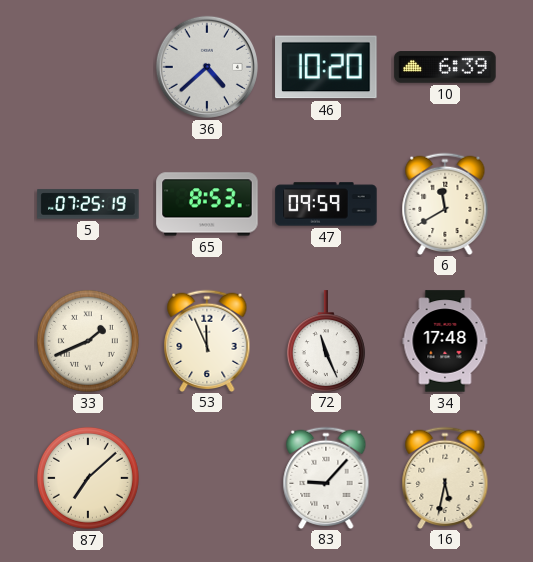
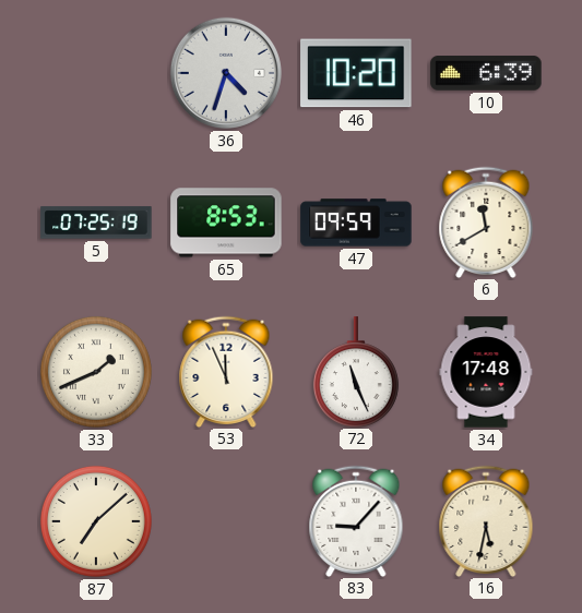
36: 4:38 -> 4:33
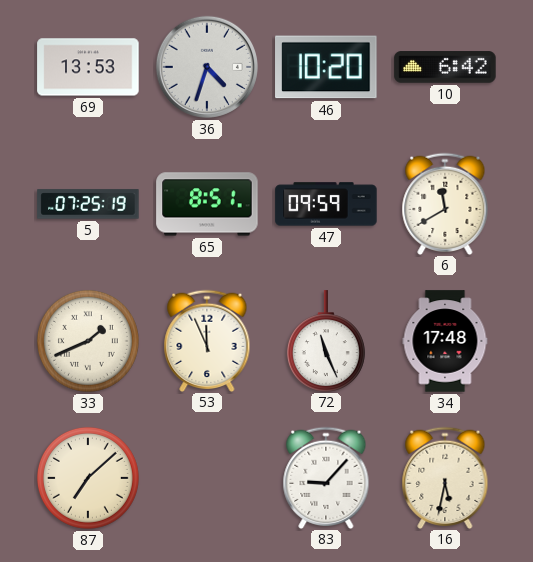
69: none -> 13:53
10: 6:39 -> 6:42
65: 8:53 -> 8:51
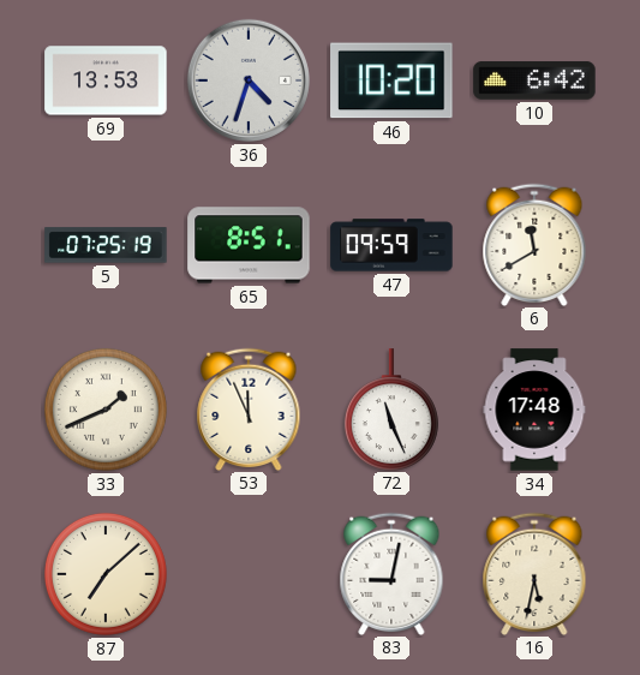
83: 9:07 -> 9:02
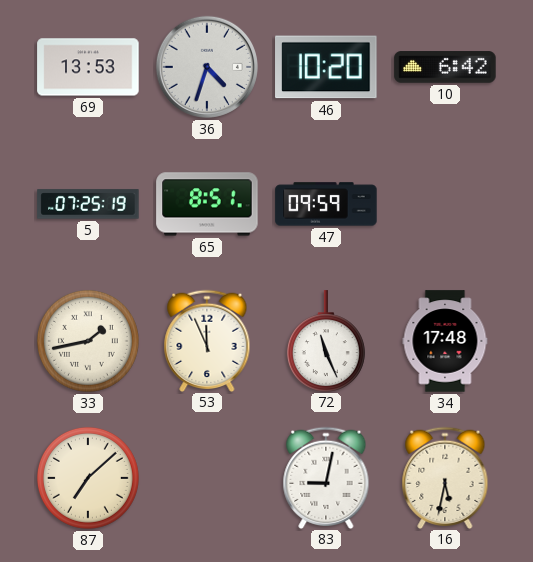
6: 11:40 -> none
33: 1:41 -> 1:43
